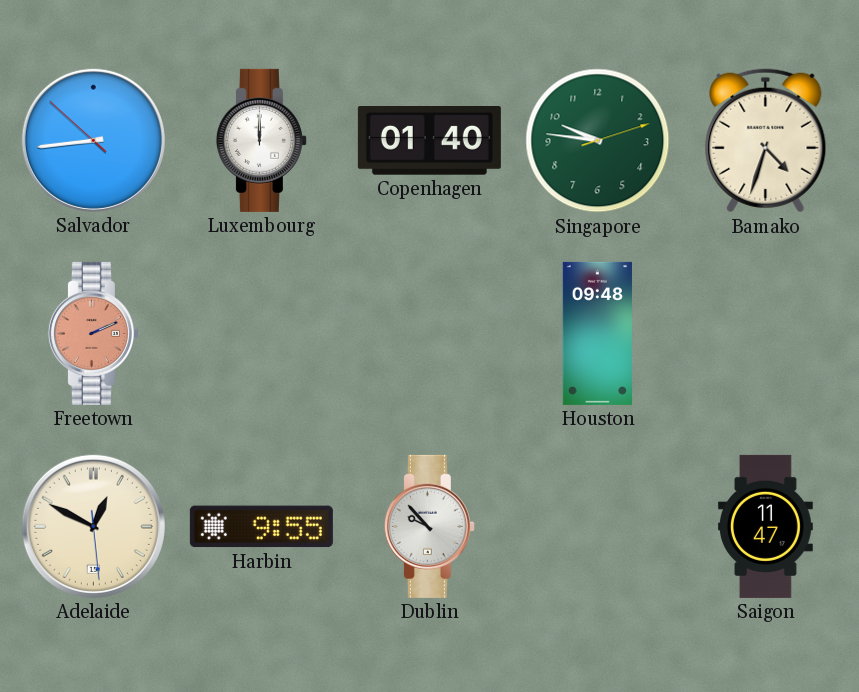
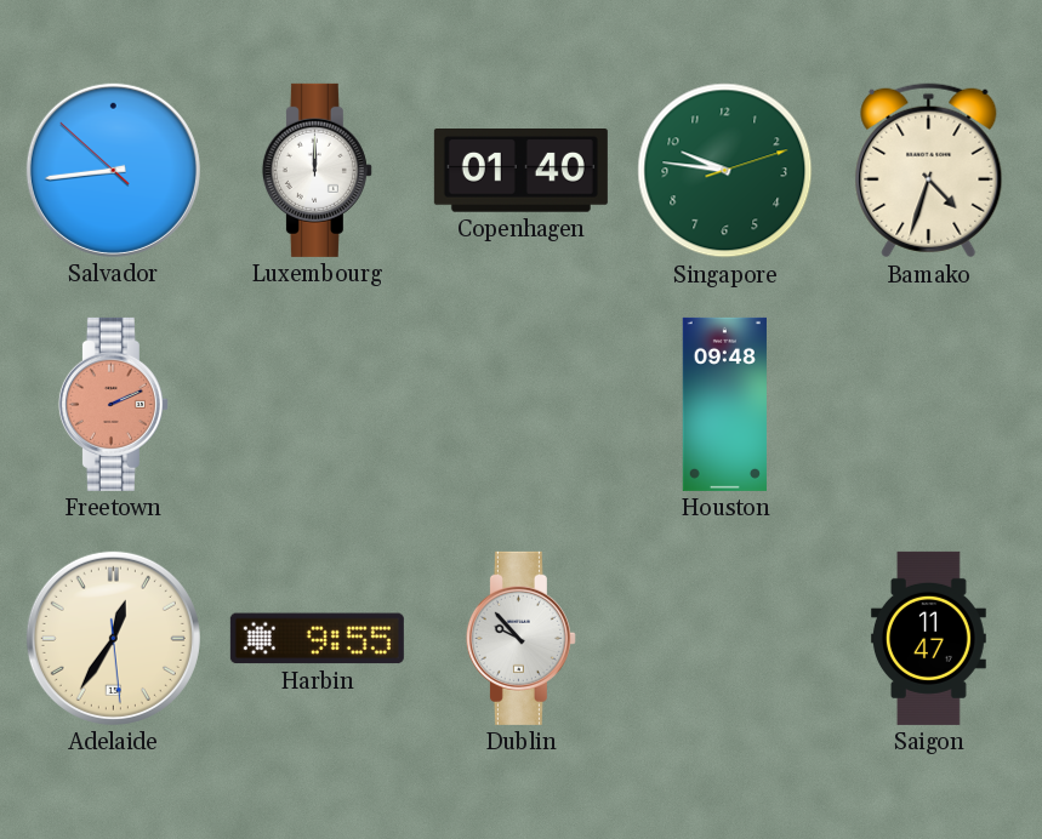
Adelaide: 12:49 -> 12:35
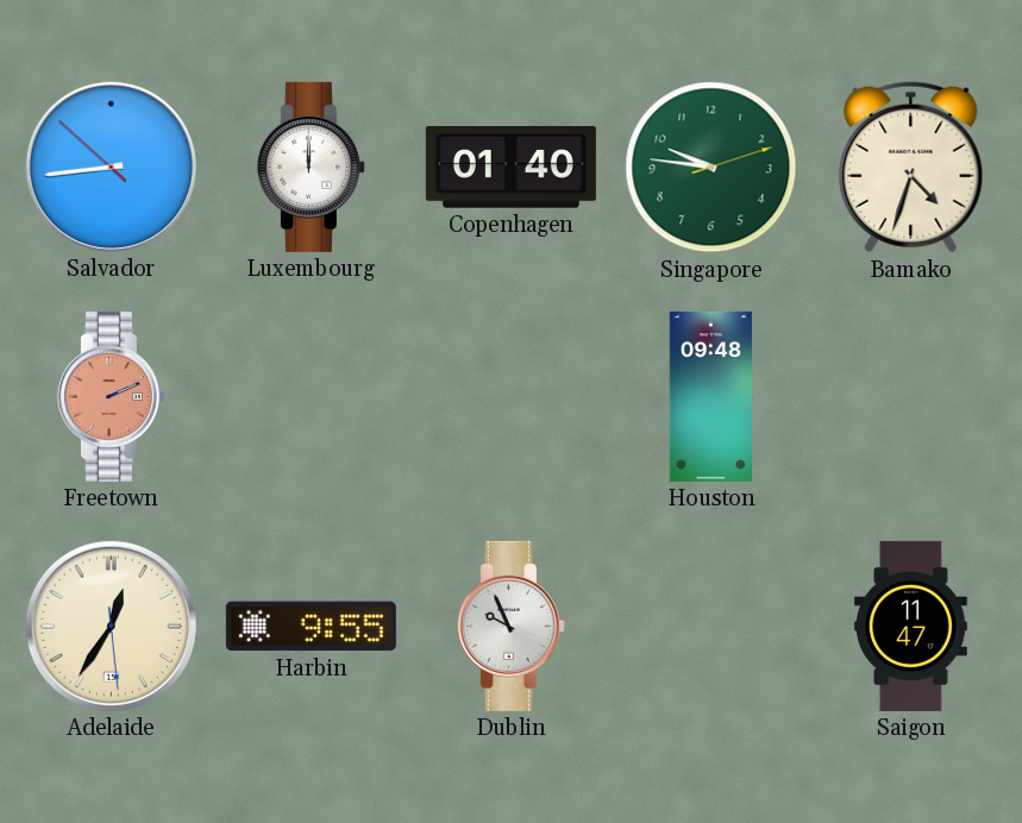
Dublin: 9:53 -> 9:56
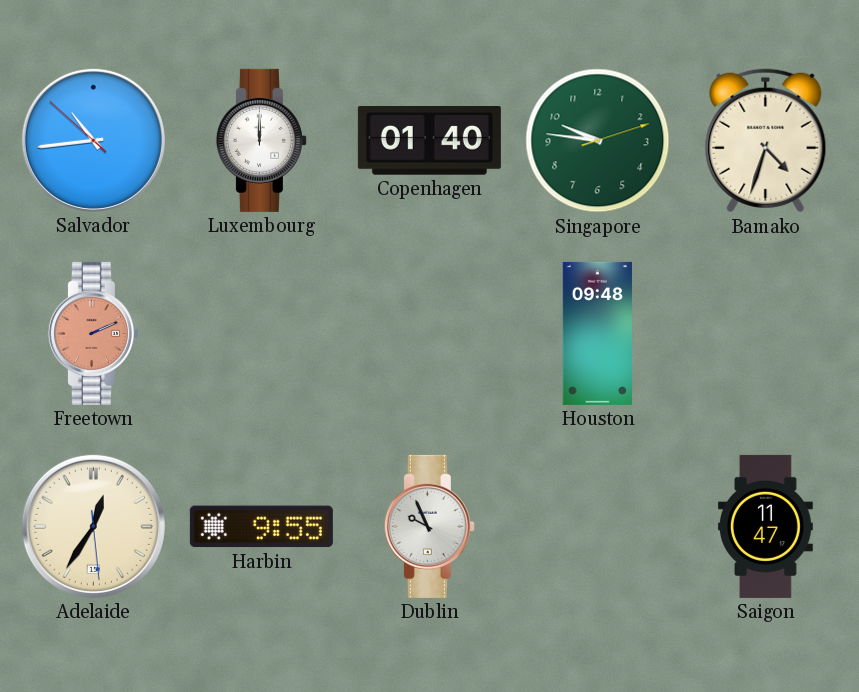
Salvador: 8:43 -> 10:43
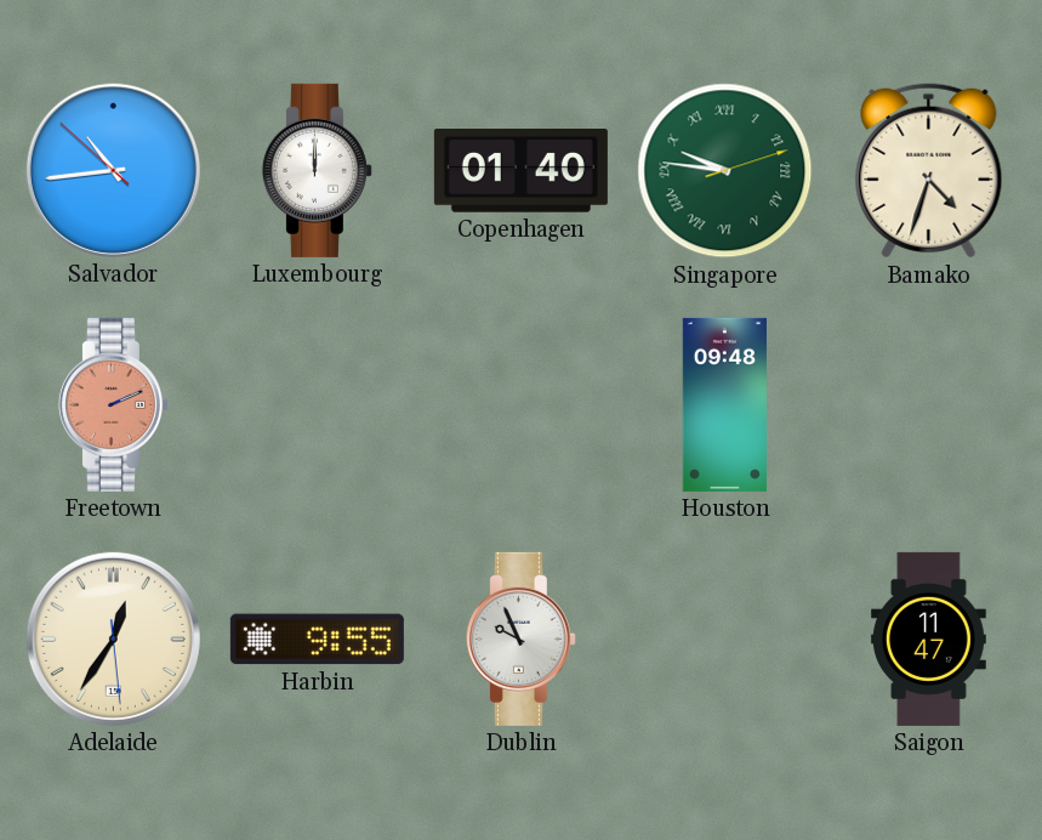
Singapore numerals: Arabic -> Roman
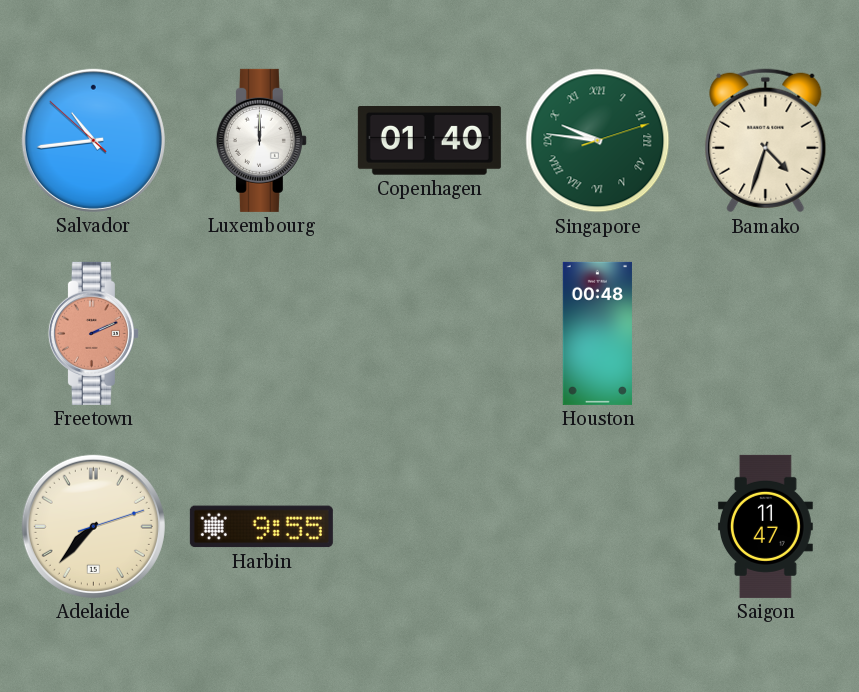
Houston: 09:48 -> 00:48
Adelaide: 12:35 -> 7:37
Dublin: 9:56 -> none
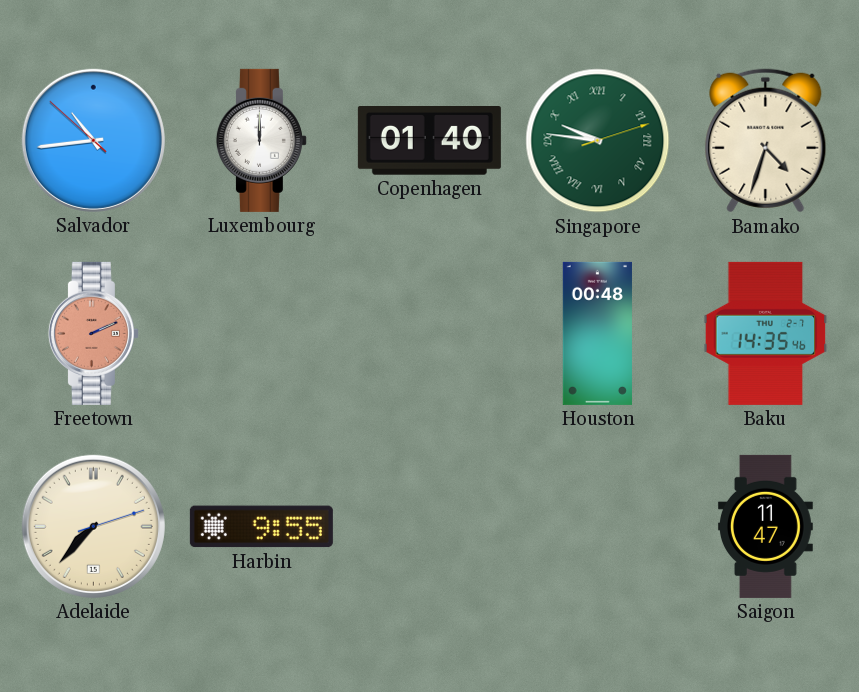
Baku: none -> 14:35
